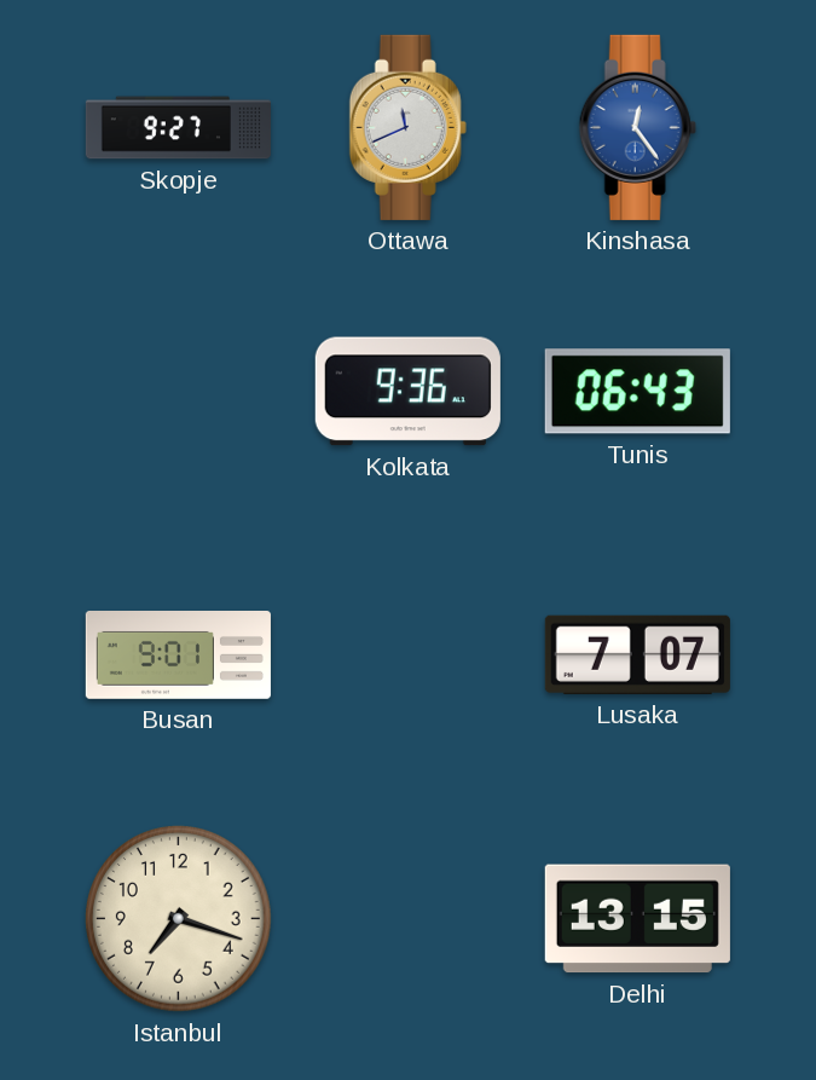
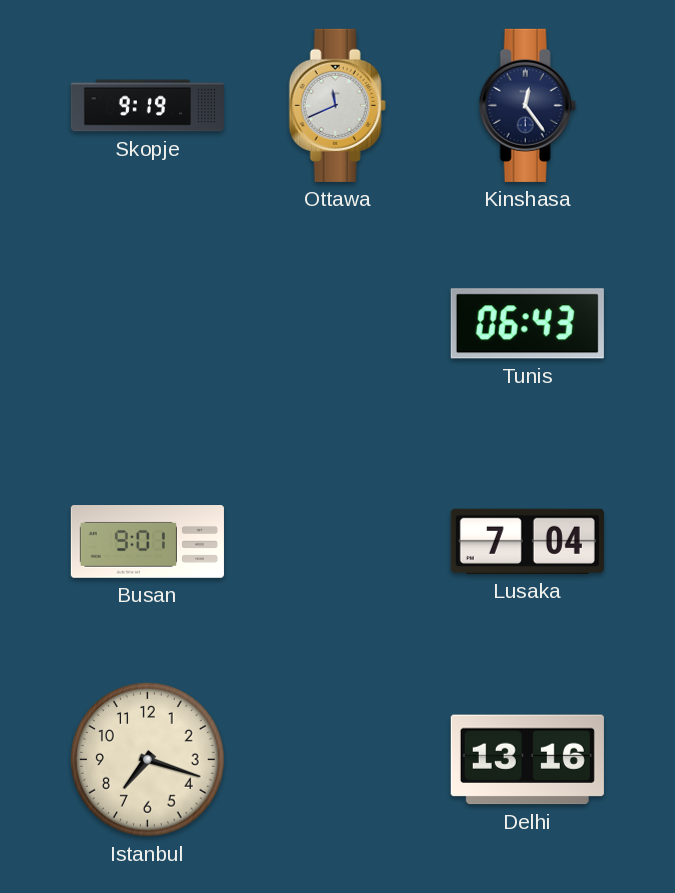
Skopje: 9:27 -> 9:19
Kinshasa dial: blue -> navy
Kolkata: 9:36 -> none
Lusaka: 7:07 -> 7:04
Delhi: 13:15 -> 13:16
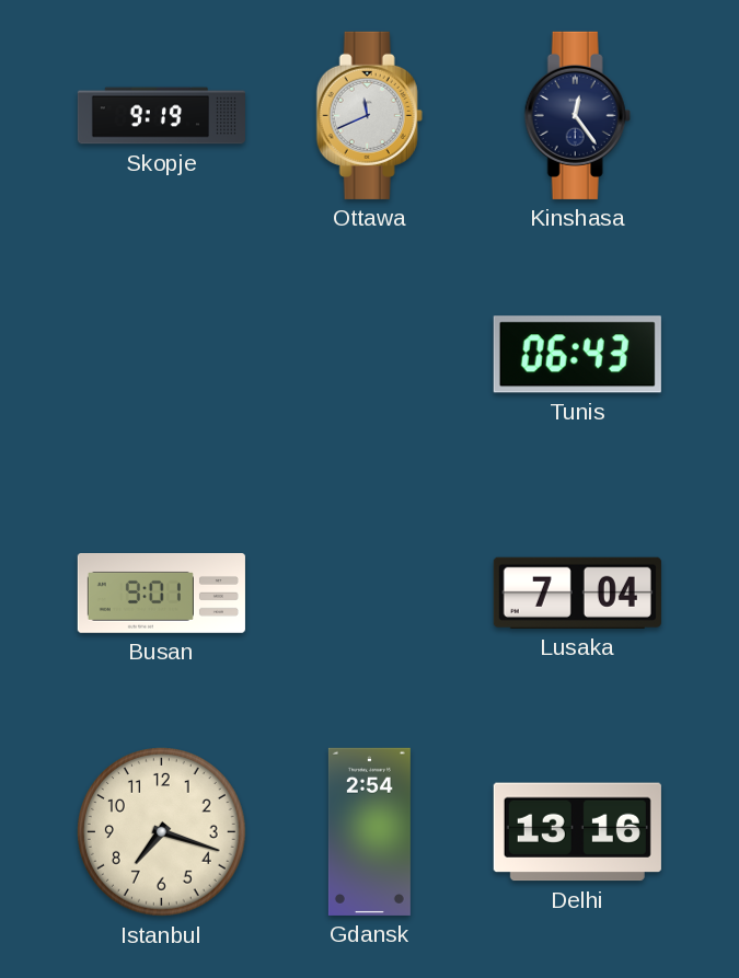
Gdansk: none -> 2:54
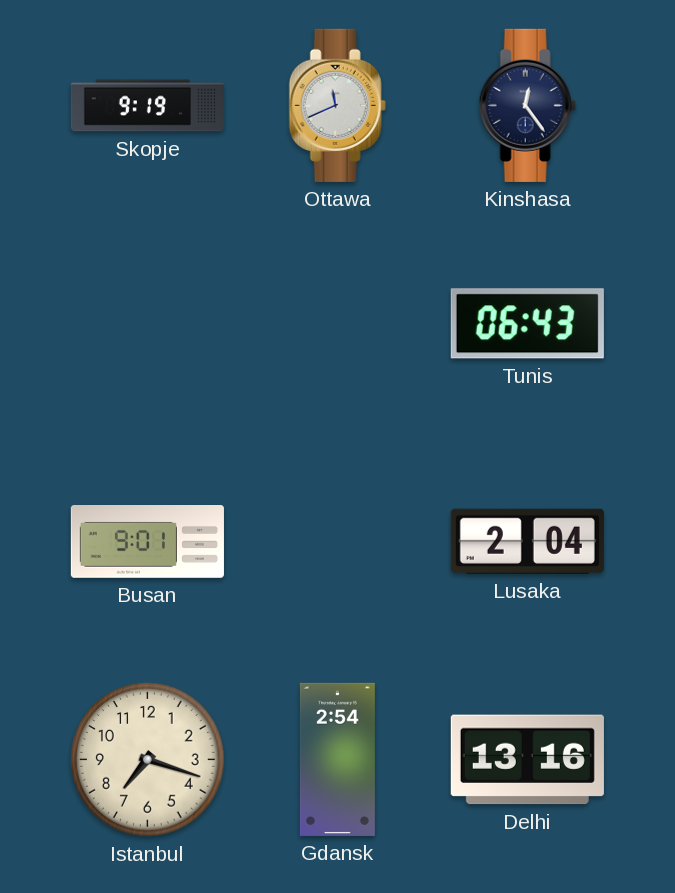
Lusaka: 7:04 -> 2:04
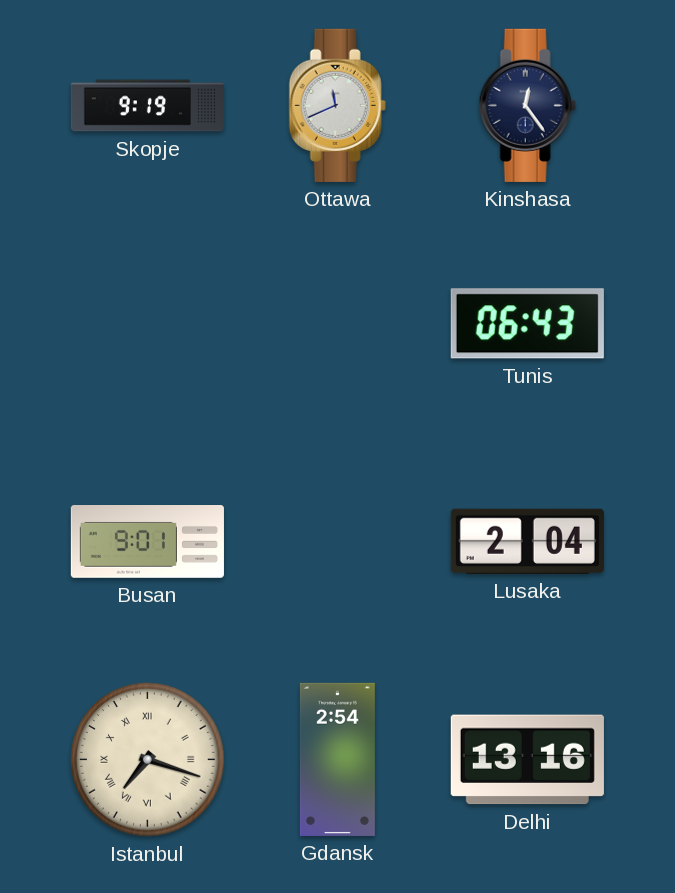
Istanbul numerals: Arabic -> Roman
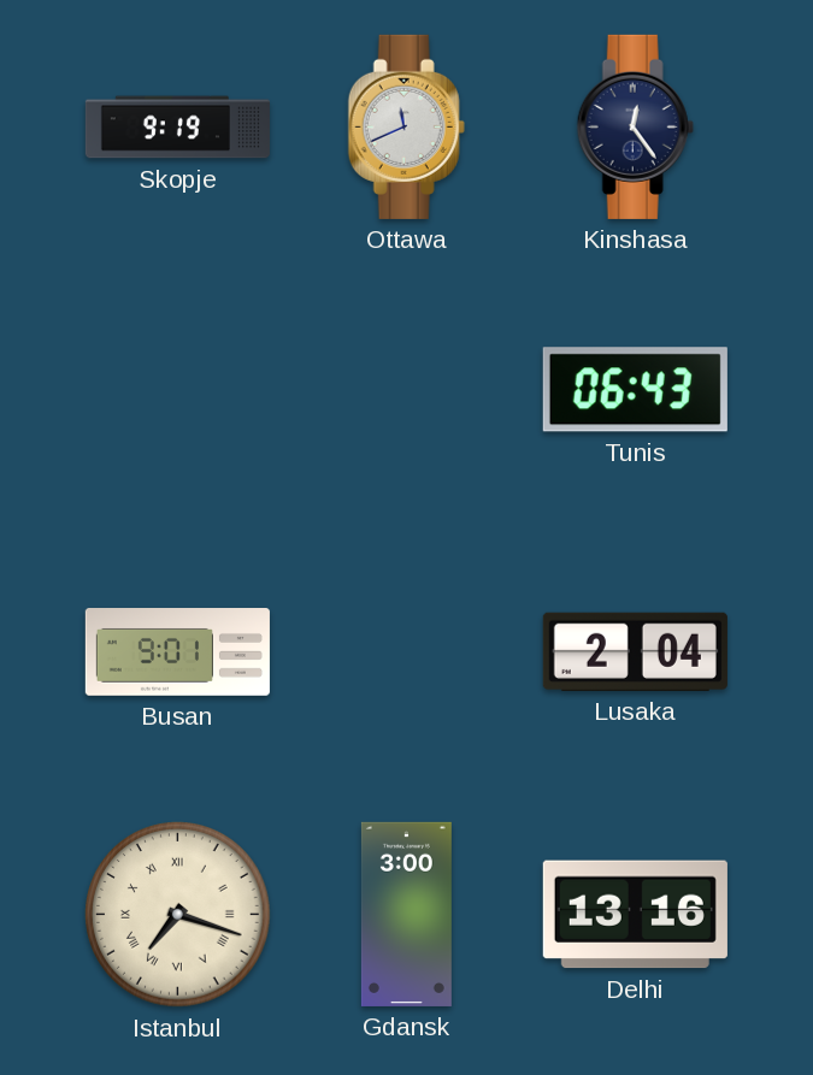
Gdansk: 2:54 -> 3:00
